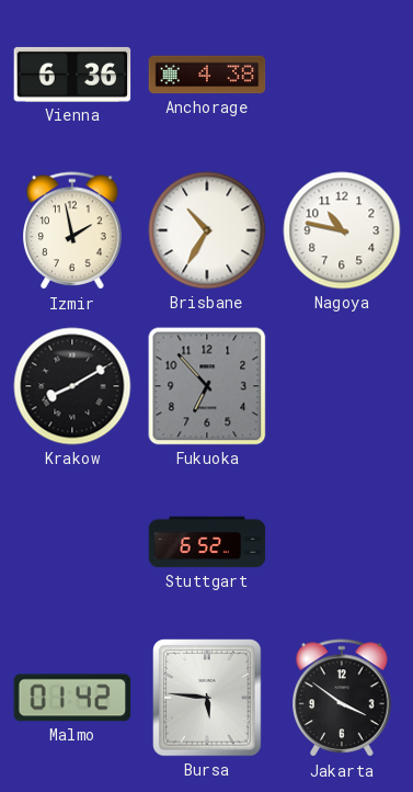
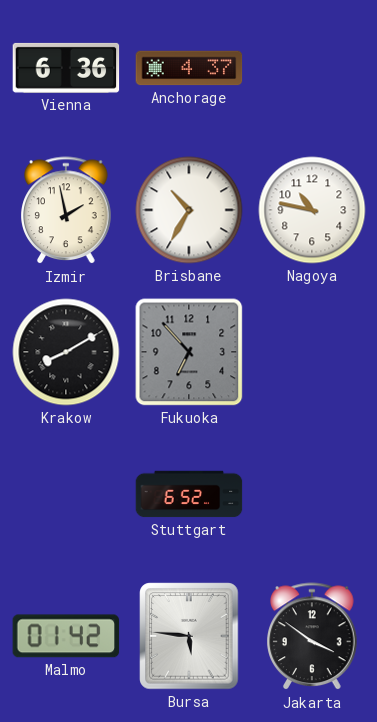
Anchorage: 4:38 -> 4:37
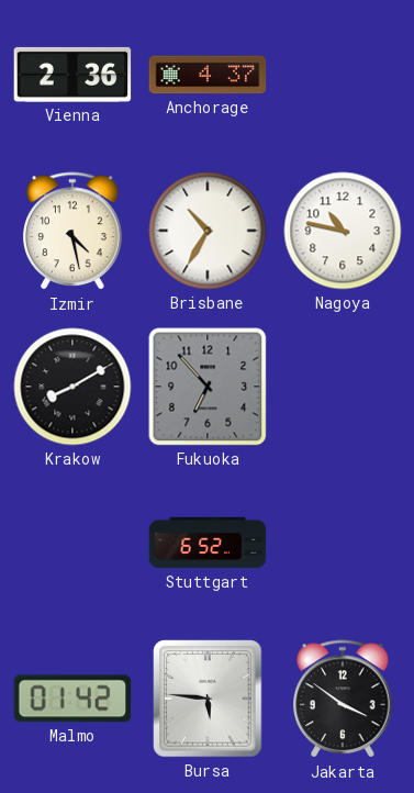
Vienna: 6:36 -> 2:36
Izmir: 1:58 -> 4:28
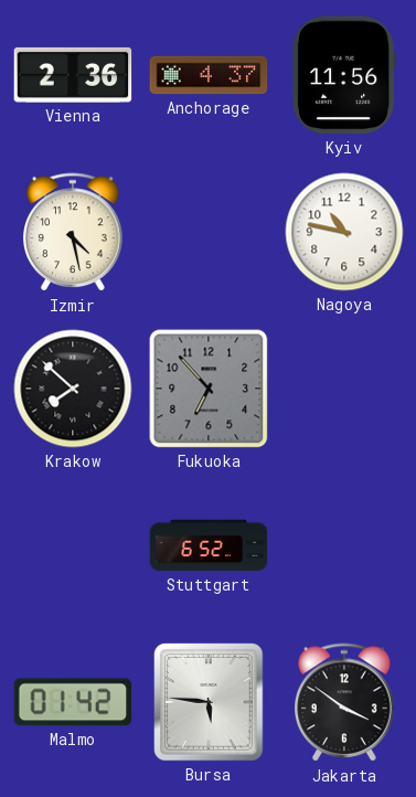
Kyiv: none -> 11:56
Brisbane: 10:35 -> none
Krakow: 8:10 -> 7:52
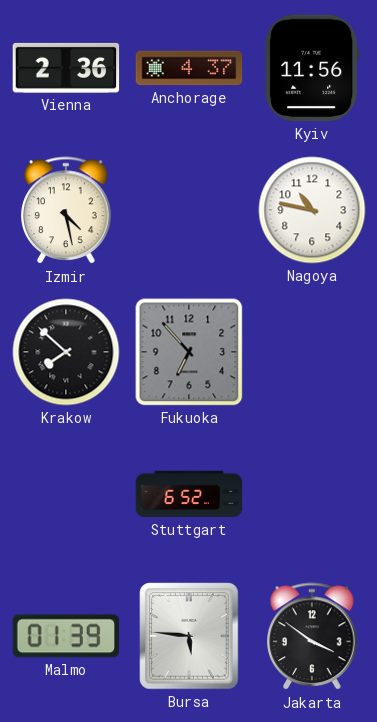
Malmo: 01:42 -> 01:39
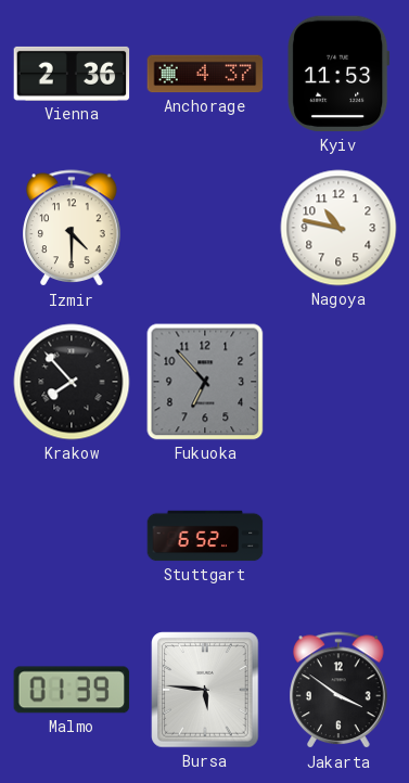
Kyiv: 11:56 -> 11:53
Izmir: 4:28 -> 4:30
Krakow: 7:52 -> 7:53
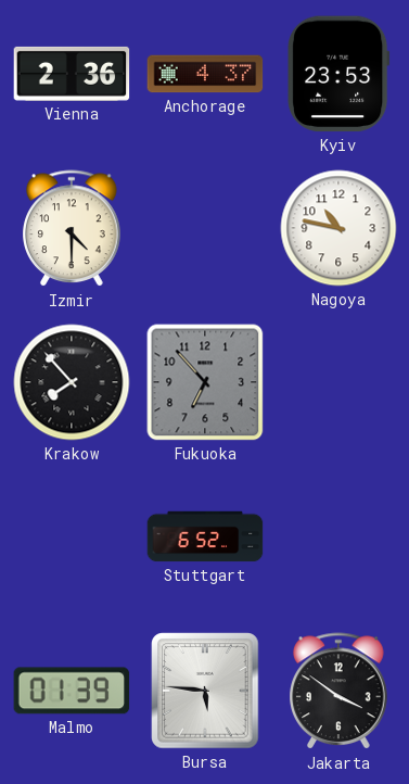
Kyiv: 11:53 -> 23:53
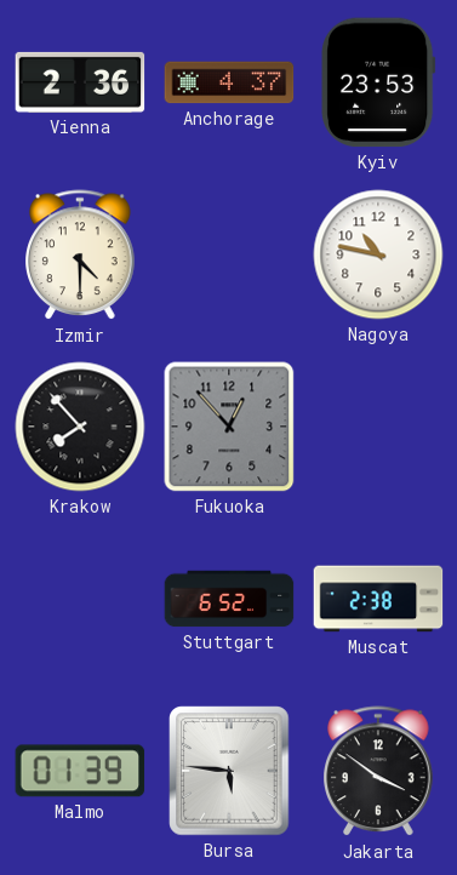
Fukuoka: 6:53 -> 12:53
Muscat: none -> 2:38
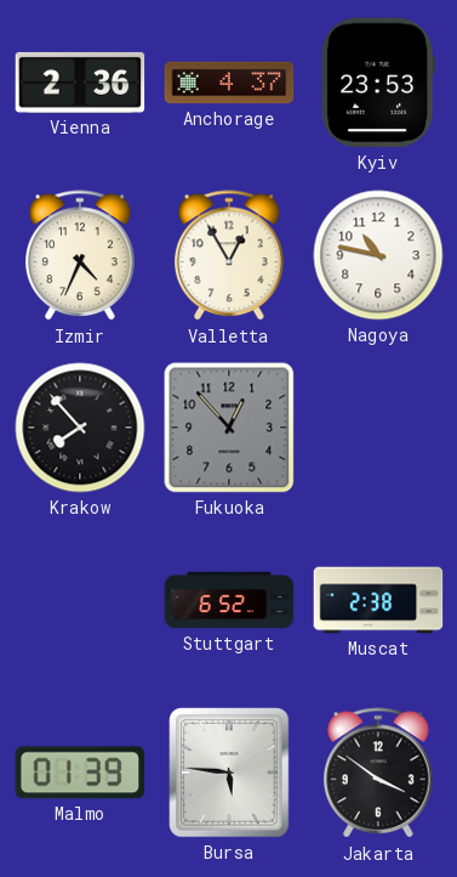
Izmir: 4:30 -> 4:34
Valletta: none -> 12:55
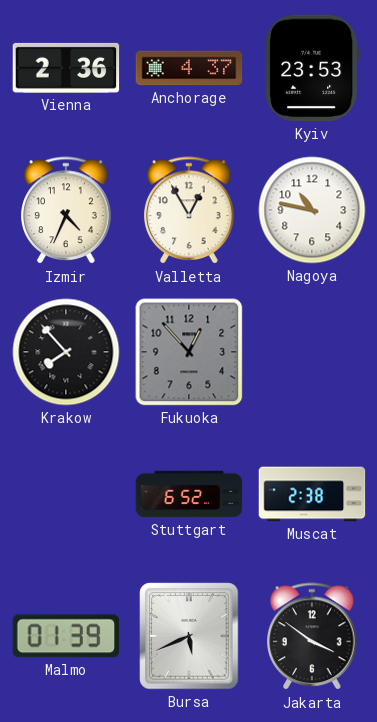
Bursa: 5:46 -> 5:41
